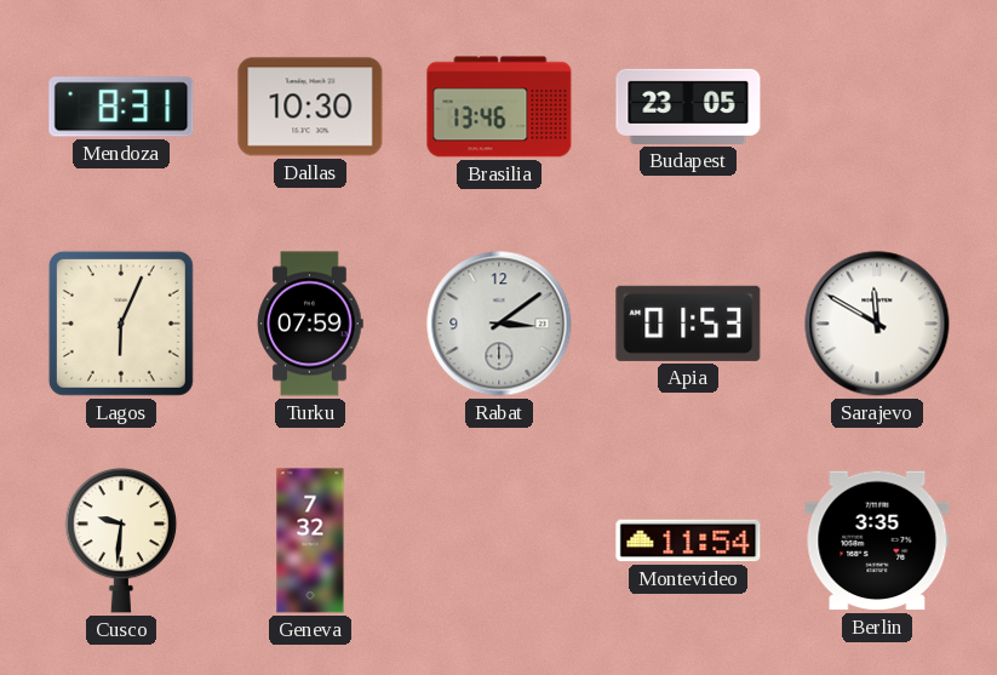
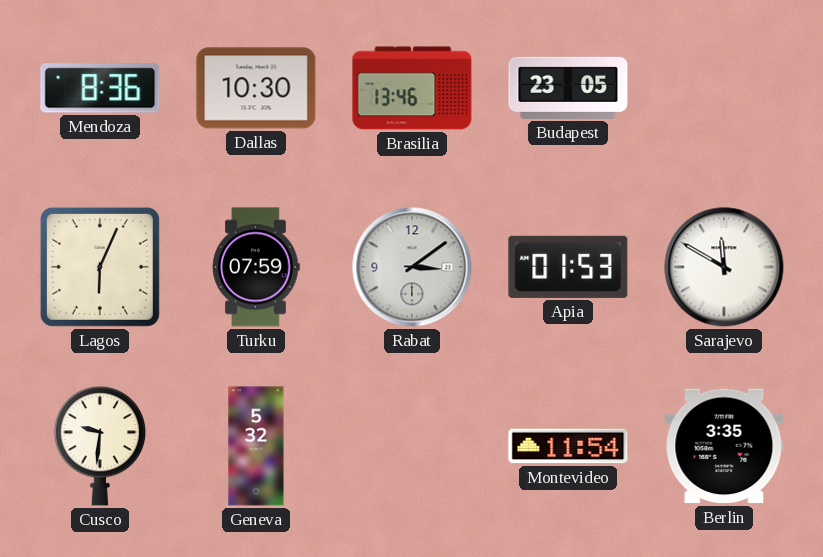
Mendoza: 8:31 -> 8:36
Geneva: 7:32 -> 5:32
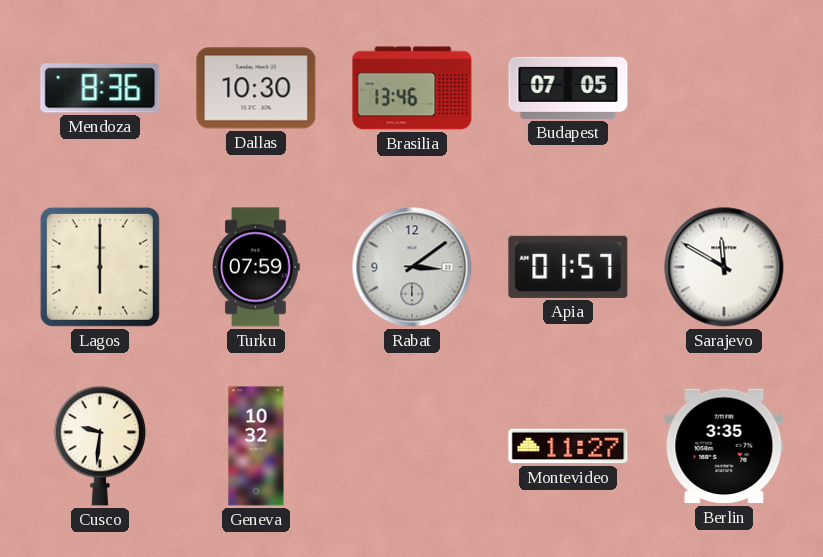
Budapest: 23:05 -> 07:05
Lagos: 6:04 -> 6:00
Apia: 01:53 -> 01:57
Geneva: 5:32 -> 10:32
Montevideo: 11:54 -> 11:27
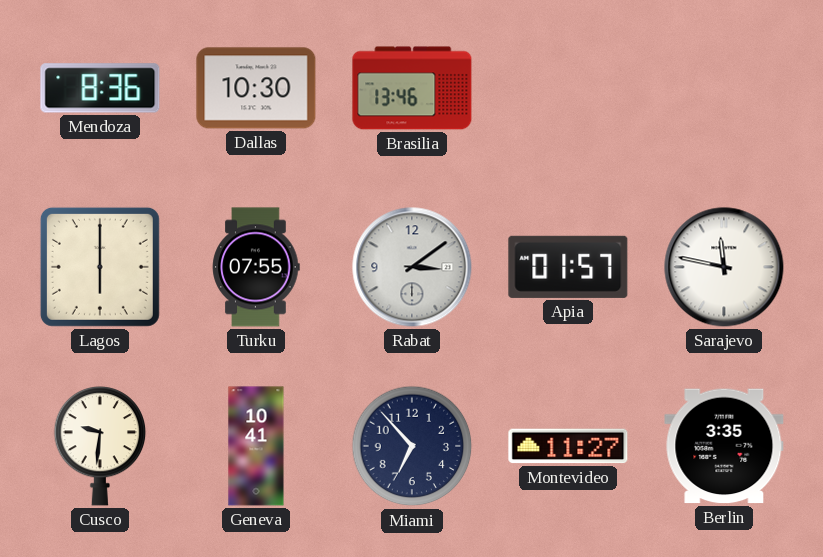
Budapest: 07:05 -> none
Turku: 07:59 -> 07:55
Sarajevo: 11:50 -> 11:47
Geneva: 10:32 -> 10:41
Miami: none -> 6:53
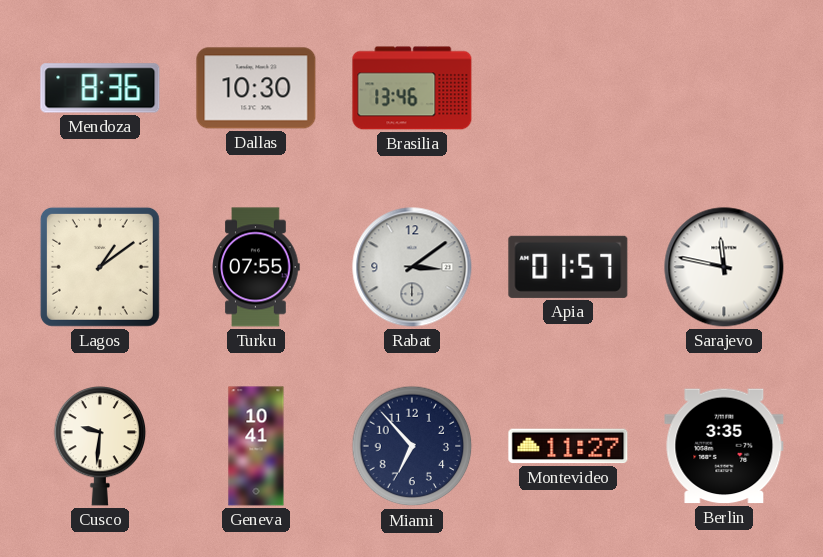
Lagos: 6:00 -> 1:09
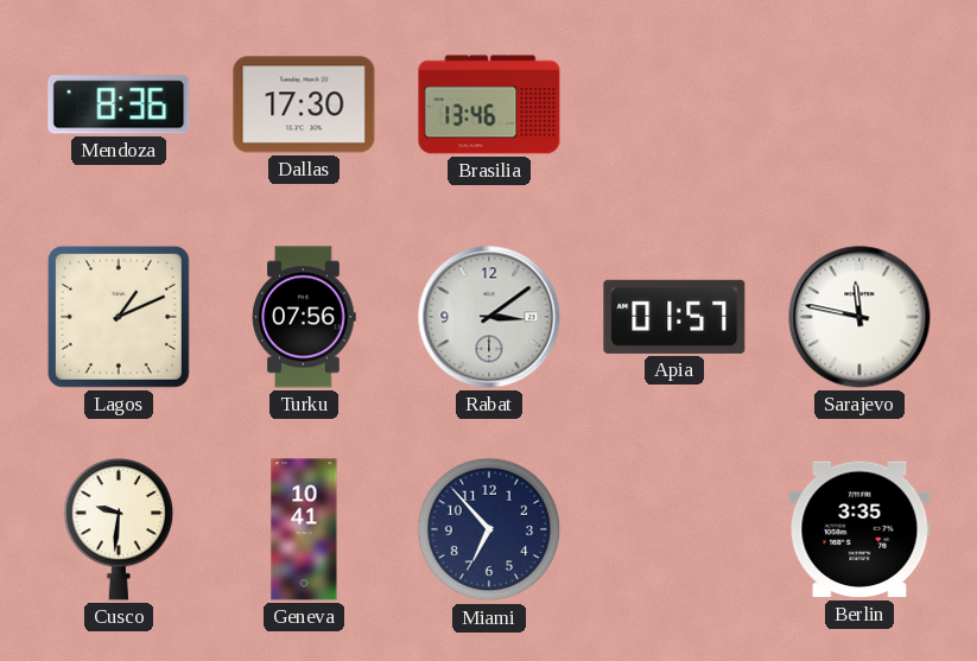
Dallas: 10:30 -> 17:30
Lagos: 1:09 -> 1:11
Turku: 07:55 -> 07:56
Montevideo: 11:27 -> none
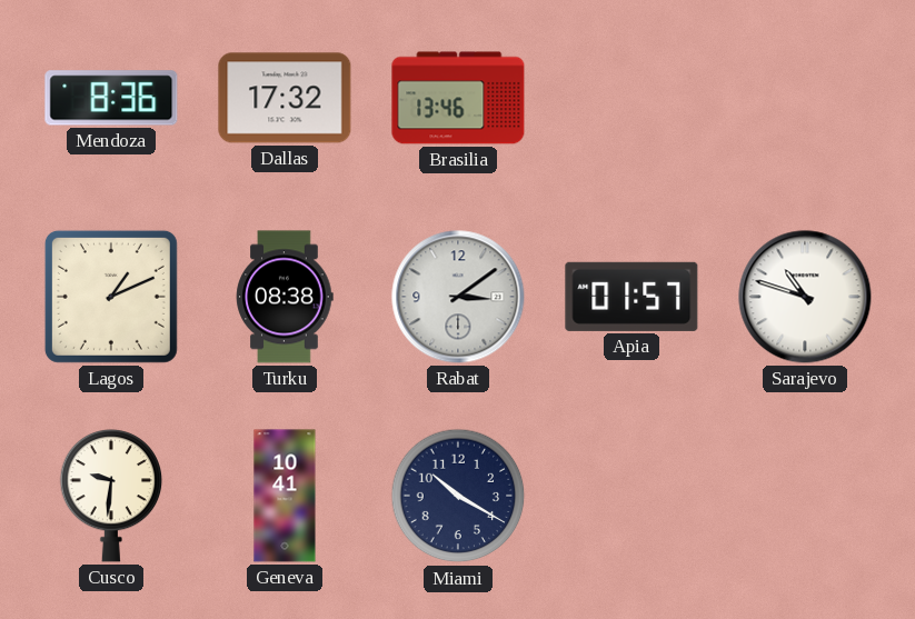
Dallas: 17:30 -> 17:32
Turku: 07:56 -> 08:38
Sarajevo: 11:47 -> 10:48
Miami: 6:53 -> 10:20
Berlin: 3:35 -> none
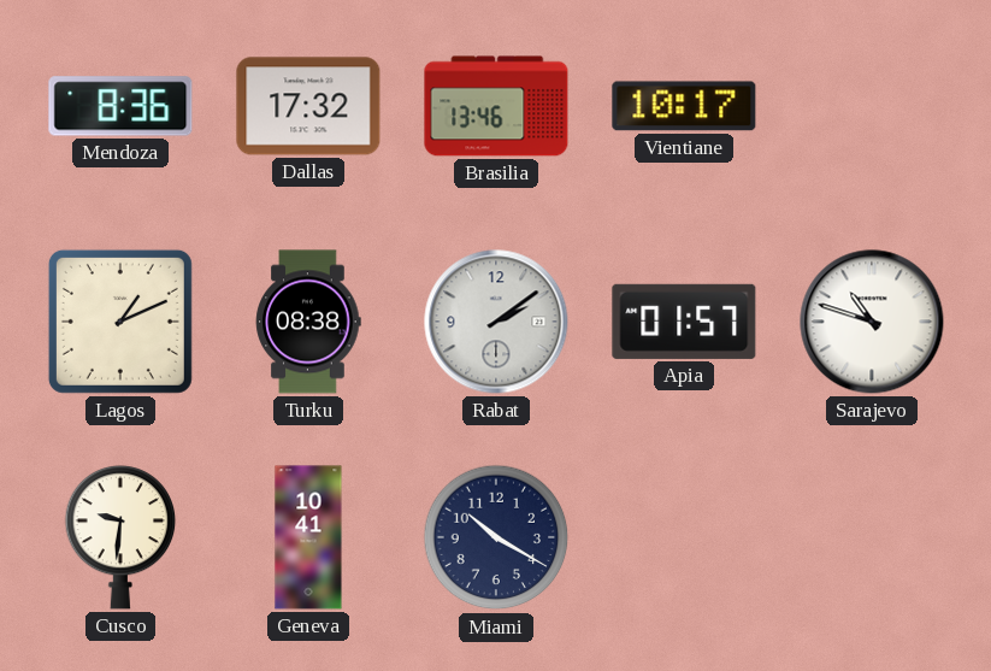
Vientiane: none -> 10:17
Rabat: 3:09 -> 2:09
